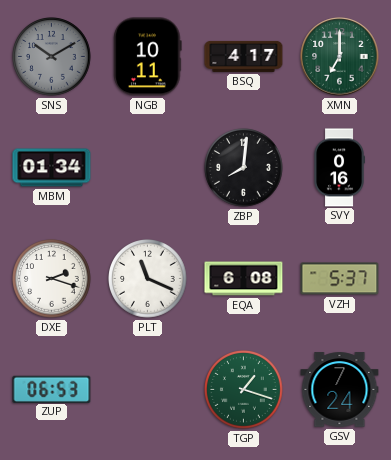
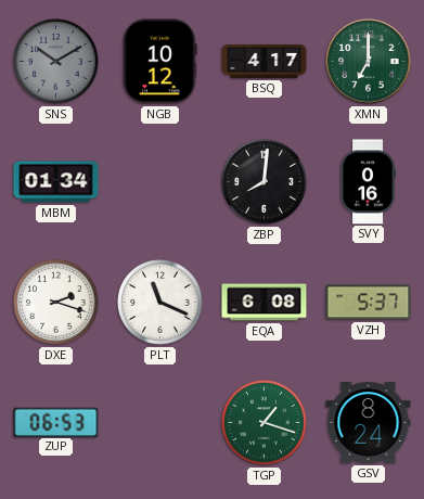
NGB: 10:11 -> 10:12
GSV: 7:24 -> 8:24
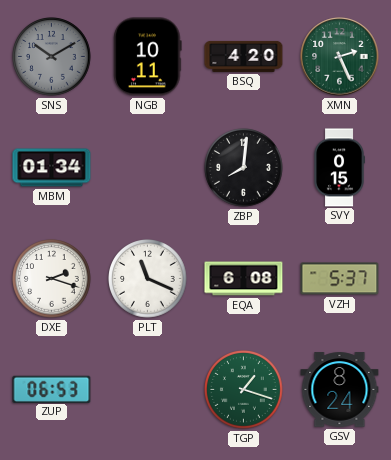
NGB: 10:12 -> 10:11
BSQ: 4:17 -> 4:20
XMN: 7:00 -> 2:26
SVY: 0:16 -> 0:15
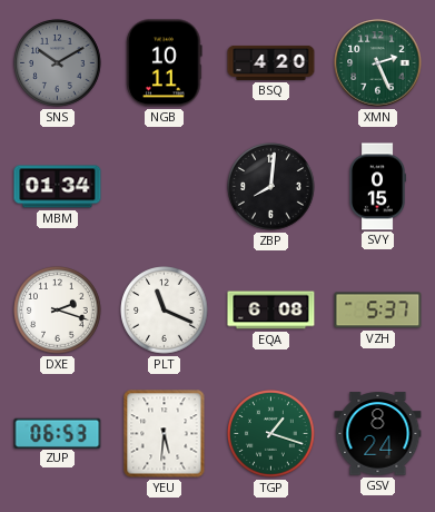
YEU: none -> 5:31
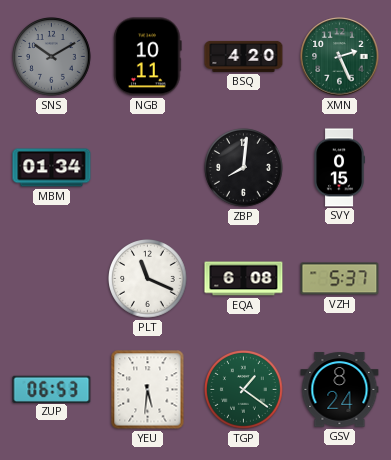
DXE: 2:18 -> none
TGP: 1:18 -> 1:21
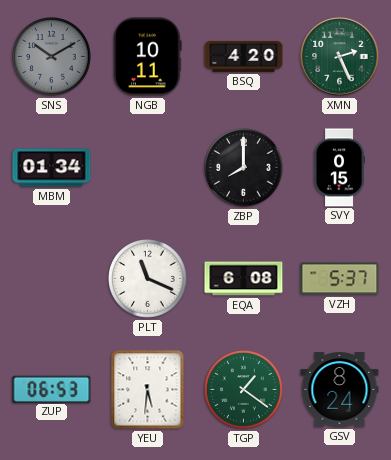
ZBP: 8:01 -> 8:00
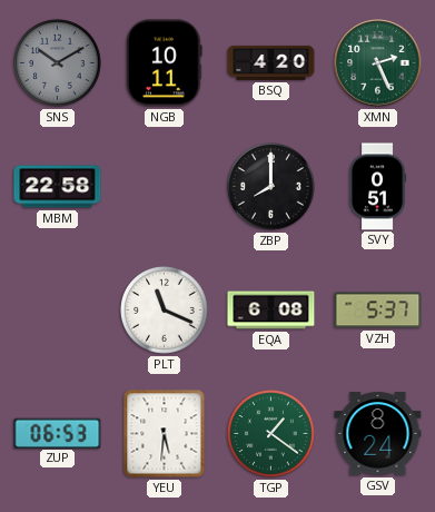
MBM: 01:34 -> 22:58
SVY: 0:15 -> 0:51
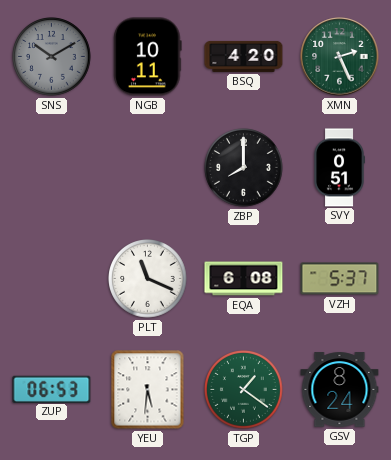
MBM: 22:58 -> none
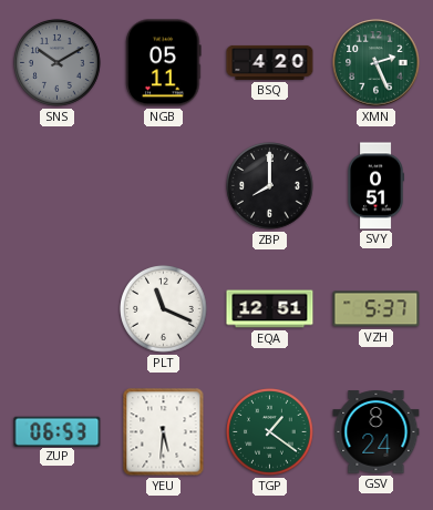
NGB: 10:11 -> 05:11
EQA: 6:08 -> 12:51
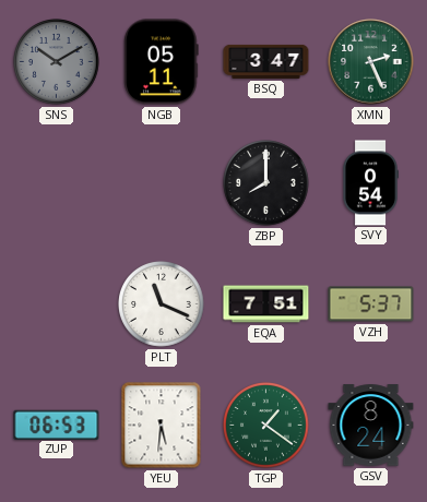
BSQ: 4:20 -> 3:47
SVY: 0:51 -> 0:54
EQA: 12:51 -> 7:51
